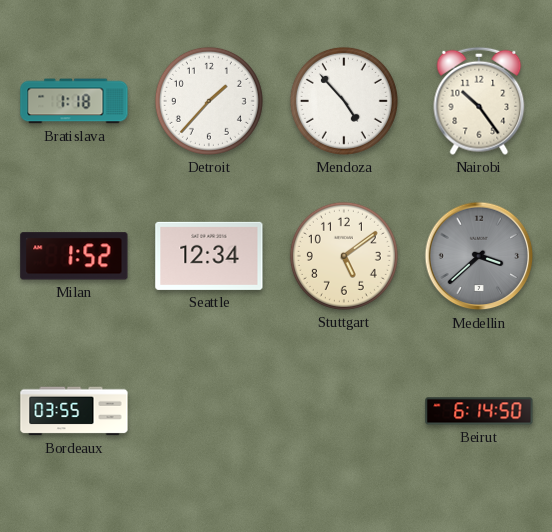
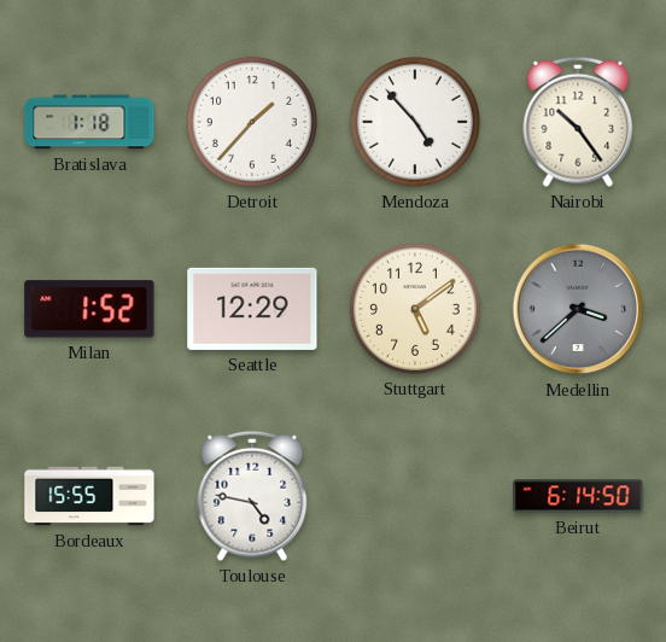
Seattle: 12:34 -> 12:29
Bordeaux: 03:55 -> 15:55
Toulouse: none -> 4:47
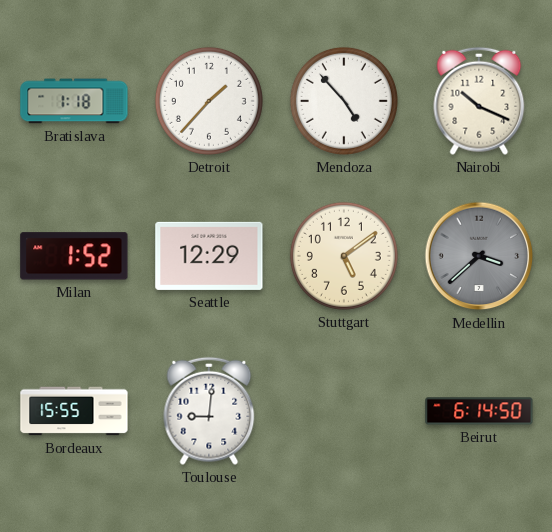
Nairobi: 10:24 -> 10:19
Toulouse: 4:47 -> 9:01
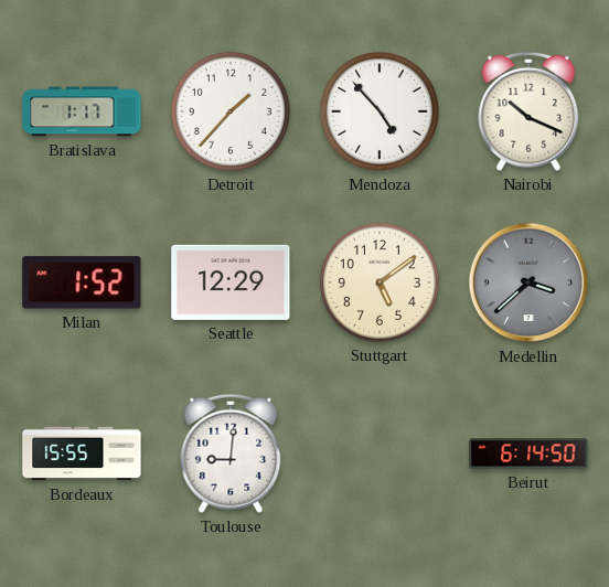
Bratislava: 1:18 -> 1:17
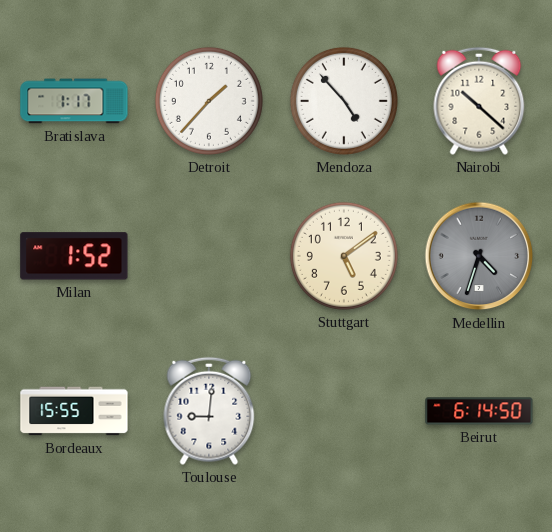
Nairobi: 10:19 -> 10:22
Seattle: 12:29 -> none
Medellin: 3:38 -> 4:33
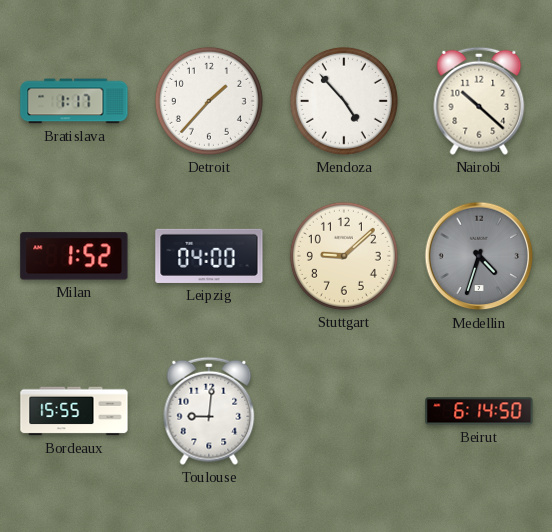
Leipzig: none -> 04:00
Stuttgart: 5:09 -> 9:08
